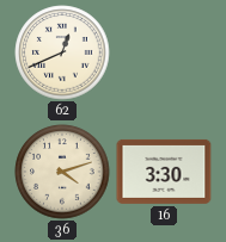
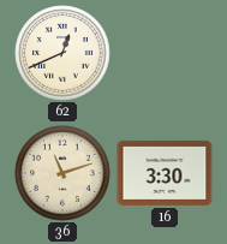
36: 4:12 -> 11:12
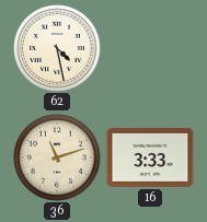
62: 12:41 -> 4:28
16: 3:30 -> 3:33
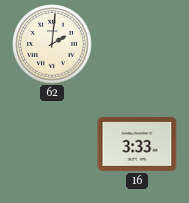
62: 4:28 -> 2:01
36: 11:12 -> none
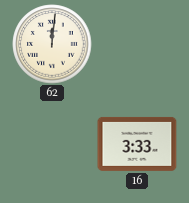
62: 2:01 -> 12:01
